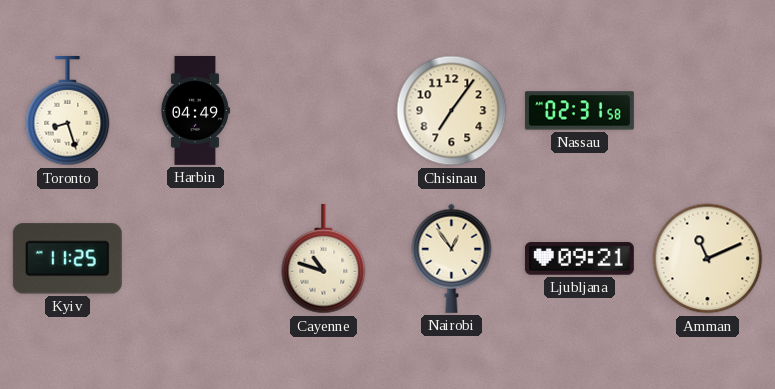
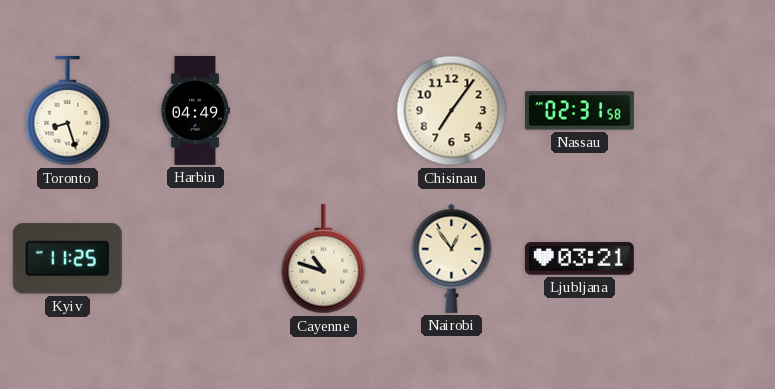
Ljubljana: 09:21 -> 03:21
Amman: 11:11 -> none
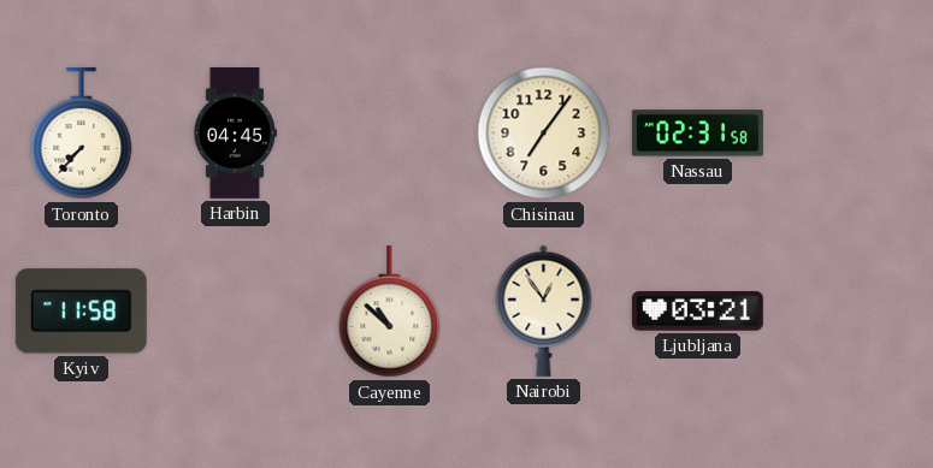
Toronto: 8:27 -> 7:37
Harbin: 04:49 -> 04:45
Kyiv: 11:25 -> 11:58
Cayenne: 10:48 -> 10:52
